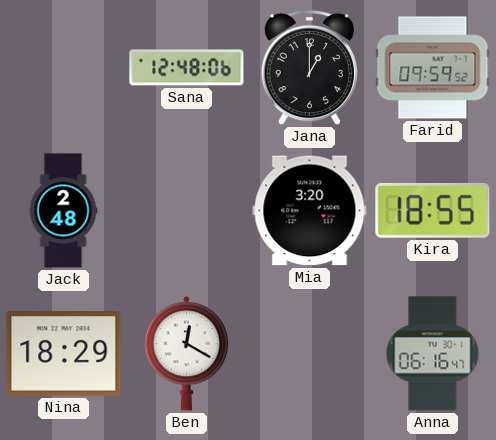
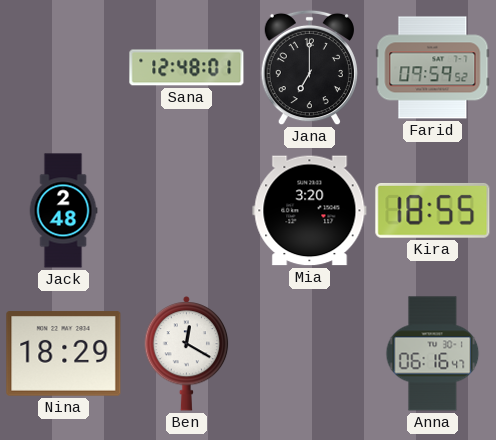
Sana: 12:48:06 -> 12:48:01
Jana: 1:00 -> 7:00
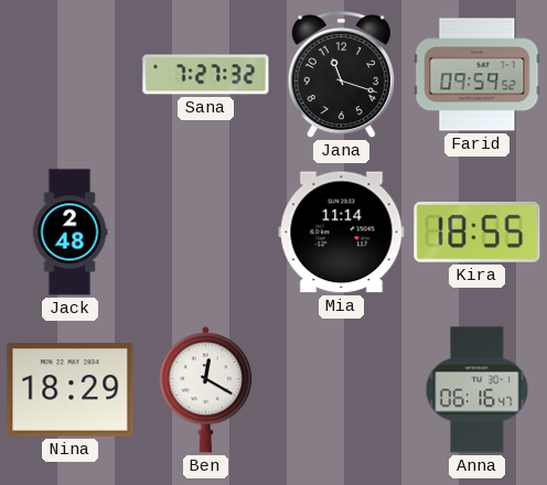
Sana: 12:48 -> 7:27
Jana: 7:00 -> 11:18
Mia: 3:20 -> 11:14
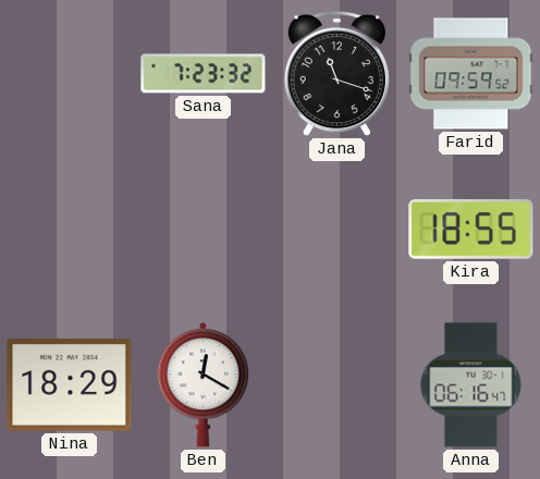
Sana: 7:27 -> 7:23
Jack: 2:48 -> none
Mia: 11:14 -> none
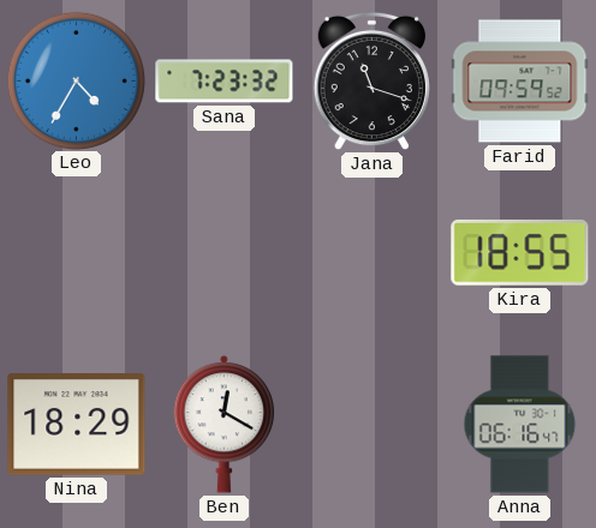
Leo: none -> 4:35
